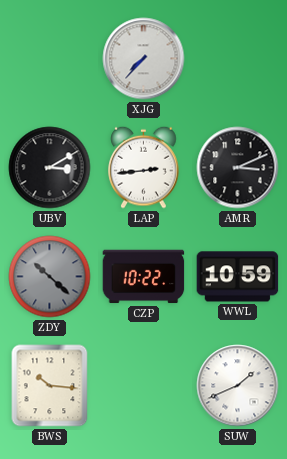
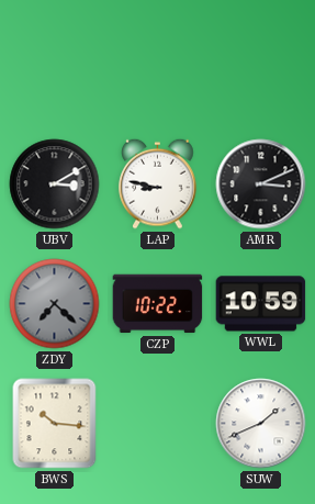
XJG: 7:37 -> none
LAP: 2:44 -> 8:47
ZDY: 10:22 -> 7:22
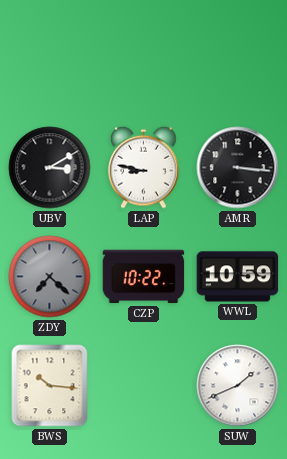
AMR: 3:11 -> 3:16
